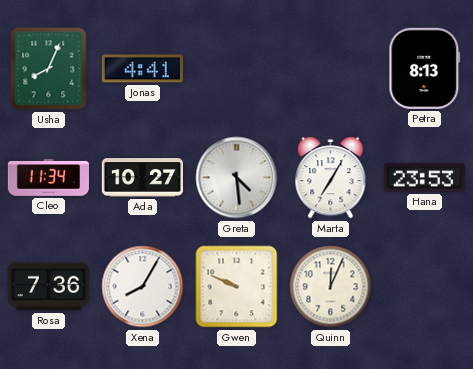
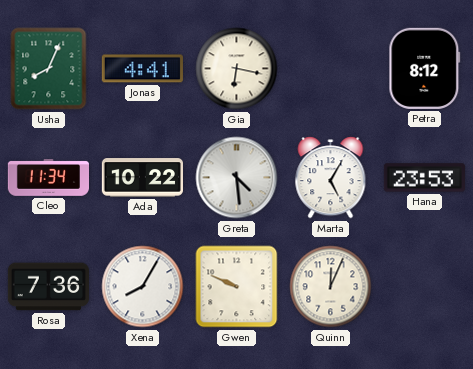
Gia: none -> 6:17
Petra: 8:13 -> 8:12
Ada: 10:27 -> 10:22
Marta: 7:05 -> 5:05
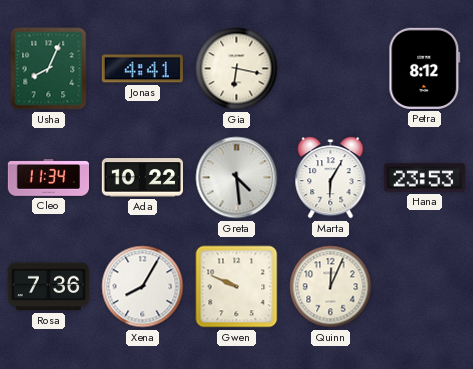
Marta: 5:05 -> 6:05
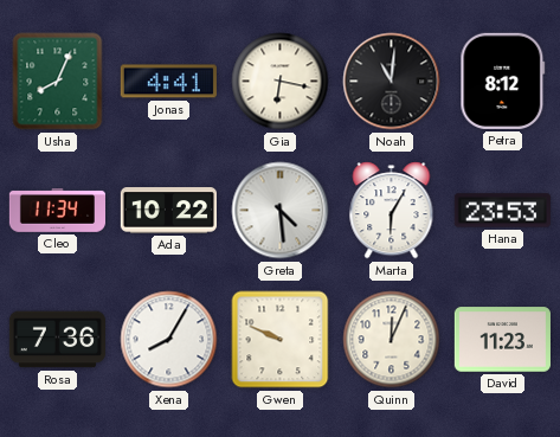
Noah: none -> 11:01
David: none -> 11:23
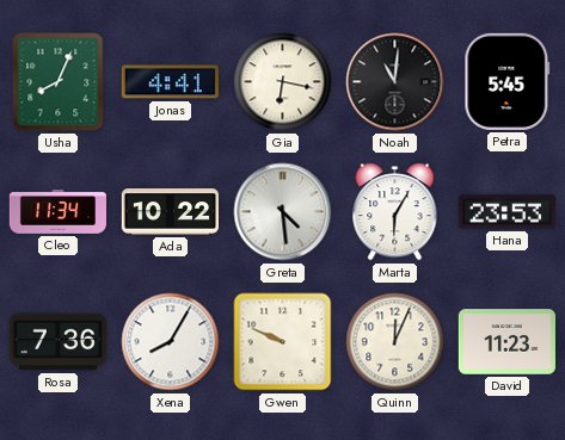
Petra: 8:12 -> 5:45
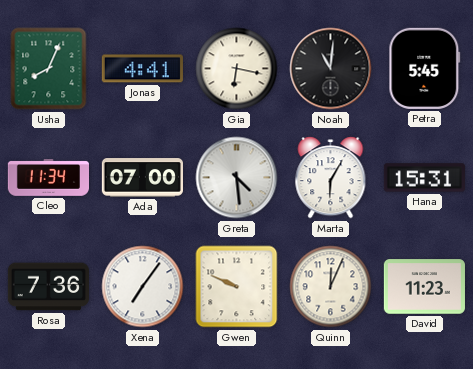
Ada: 10:22 -> 07:00
Hana: 23:53 -> 15:31
Xena: 8:05 -> 7:06
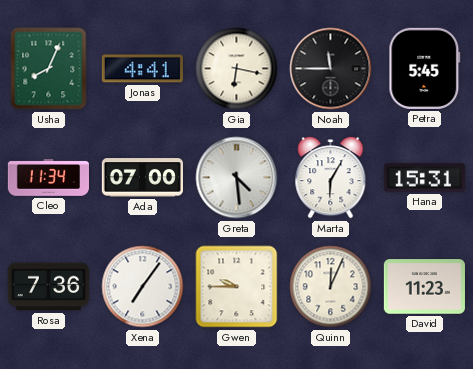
Noah: 11:01 -> 11:45
Gwen: 9:49 -> 9:45
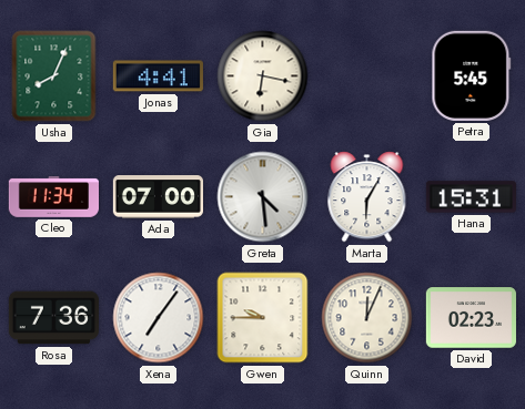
Noah: 11:45 -> none
David: 11:23 -> 02:23
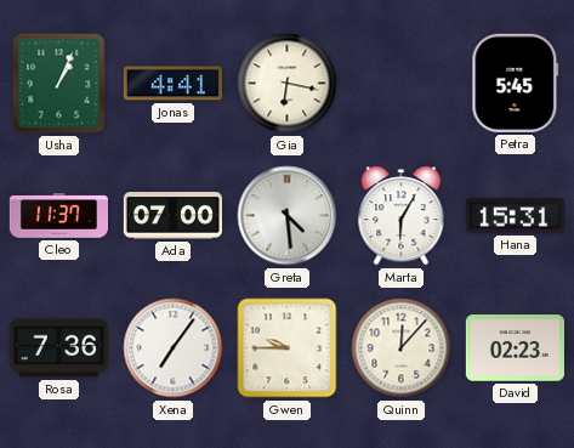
Usha: 8:04 -> 1:04
Cleo: 11:34 -> 11:37
Quinn: 12:04 -> 12:07
